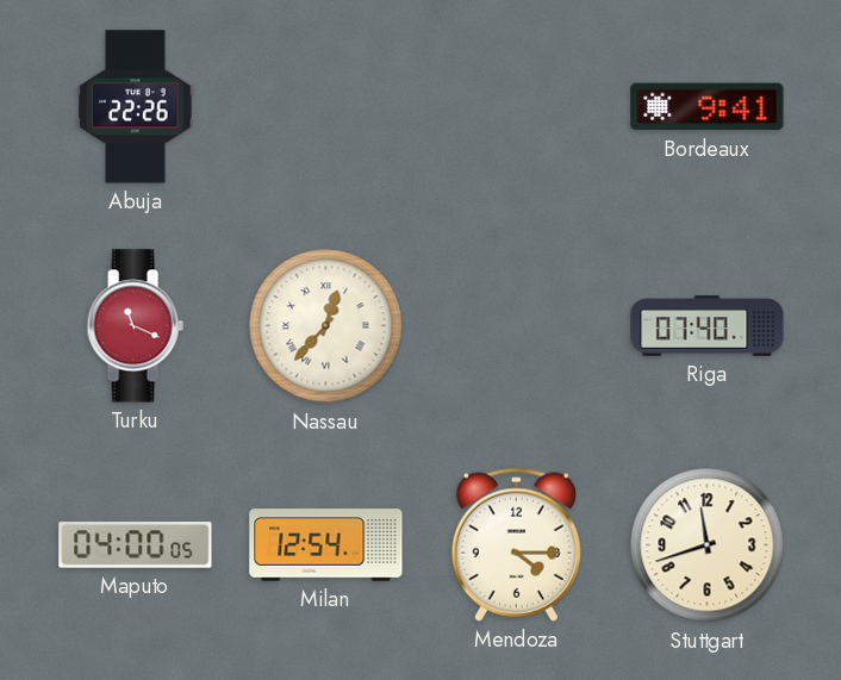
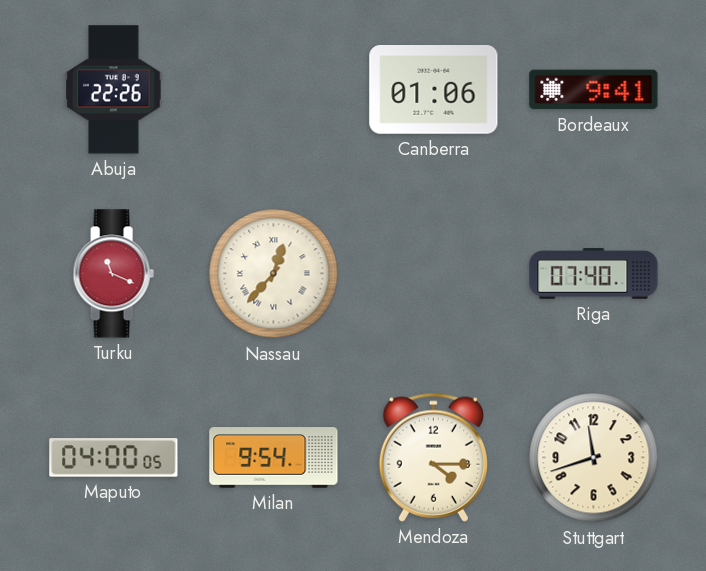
Canberra: none -> 01:06
Milan: 12:54 -> 9:54
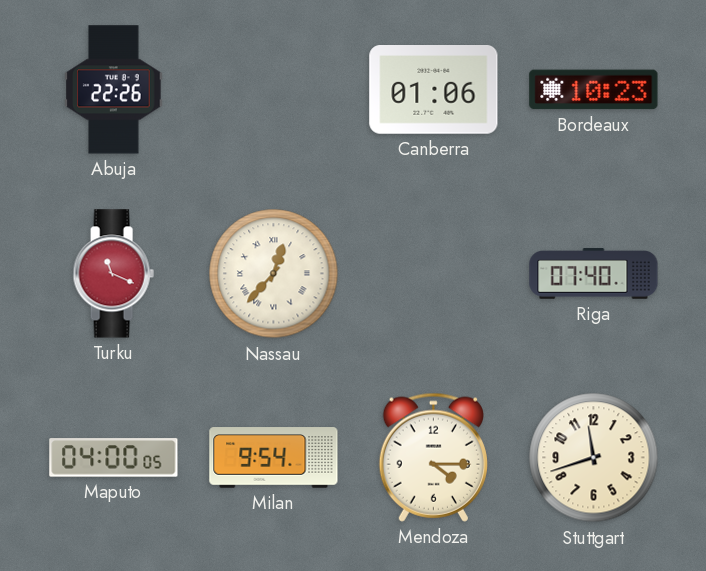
Bordeaux: 9:41 -> 10:23
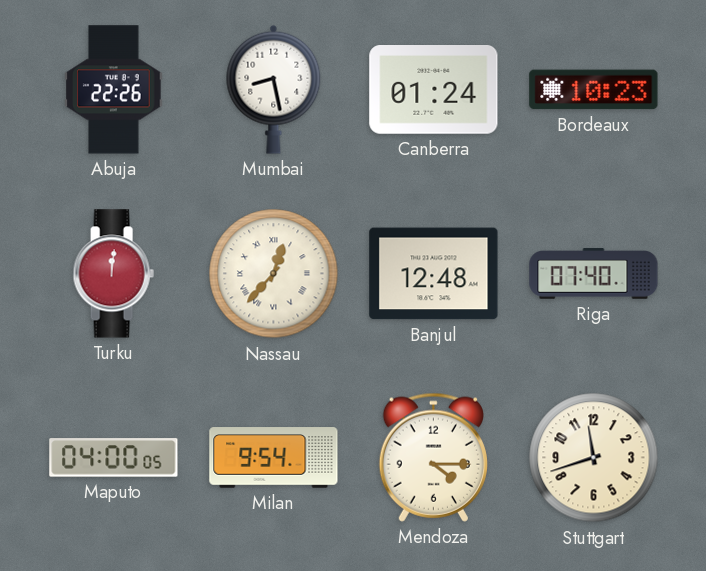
Mumbai: none -> 8:28
Canberra: 01:06 -> 01:24
Turku: 11:19 -> 12:01
Banjul: none -> 12:48
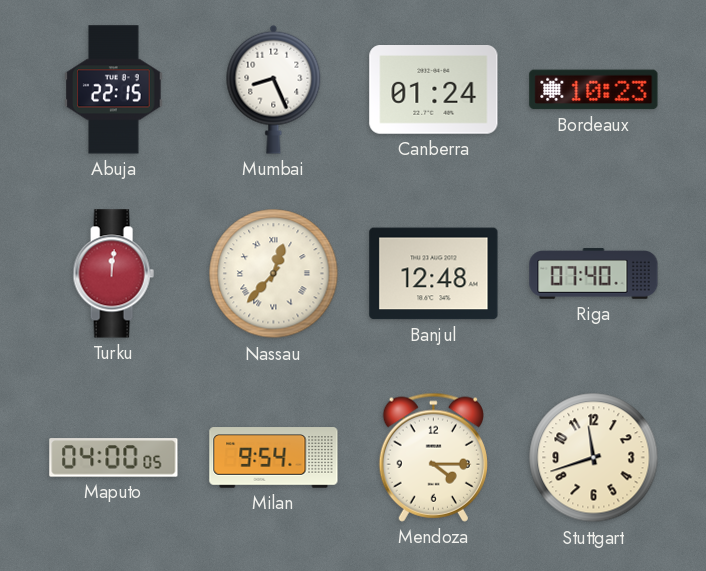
Abuja: 22:26 -> 22:15
Mumbai: 8:28 -> 8:26
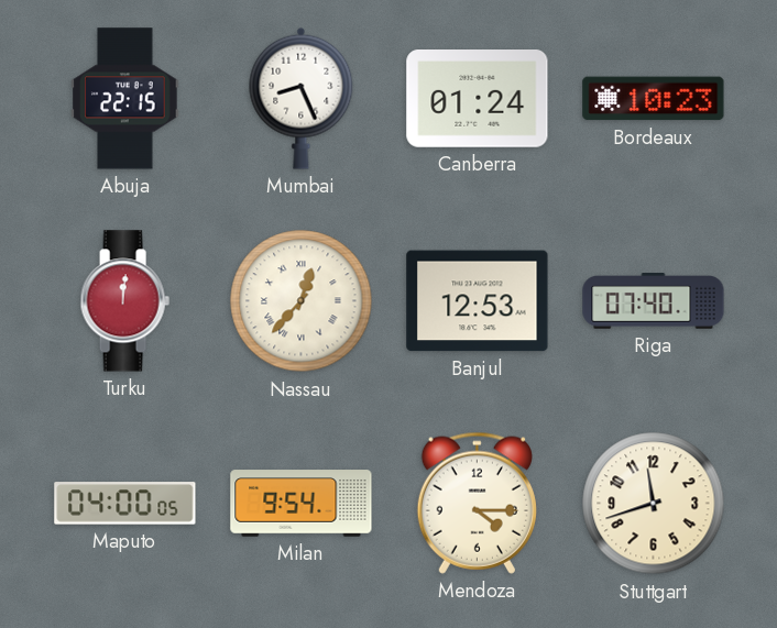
Banjul: 12:48 -> 12:53
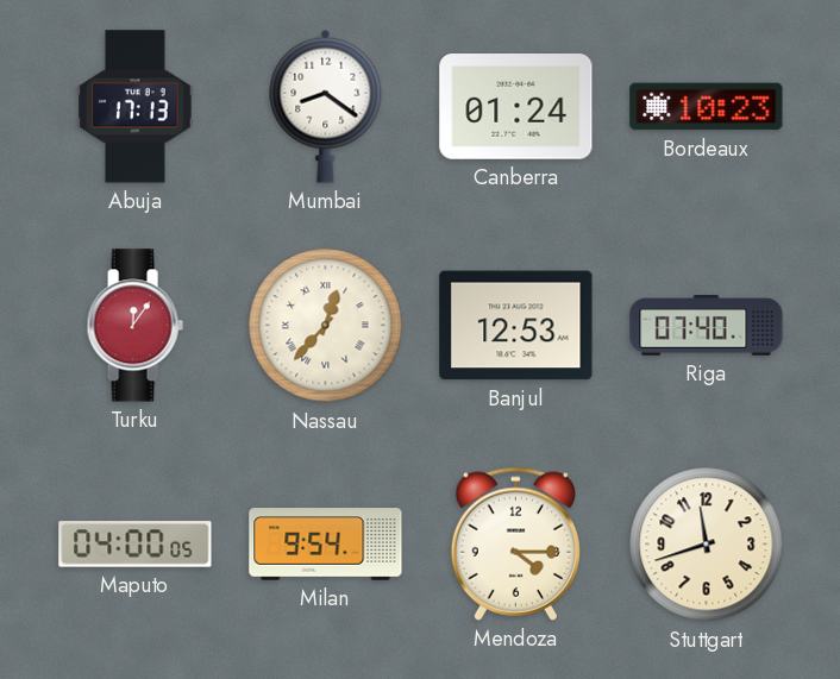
Abuja: 22:15 -> 17:13
Mumbai: 8:26 -> 8:21
Turku: 12:01 -> 12:06
